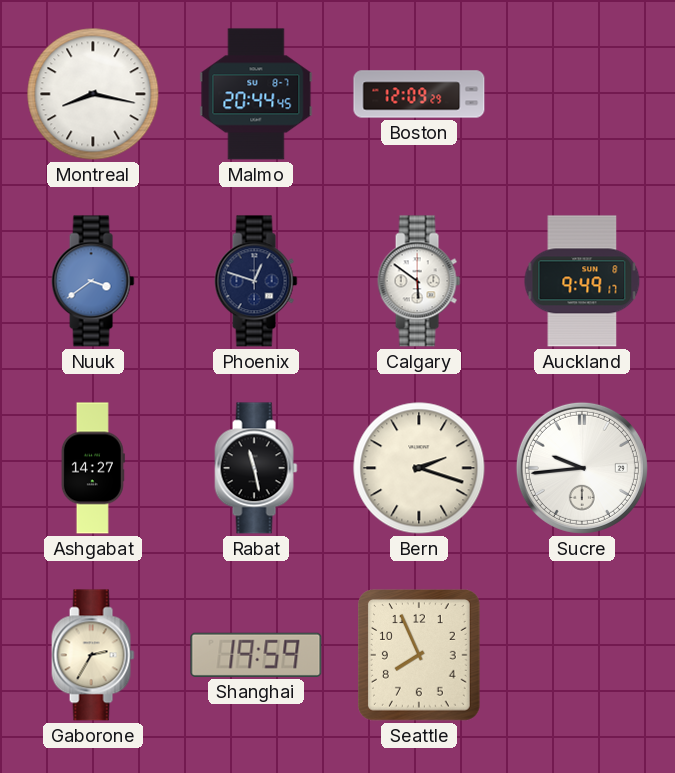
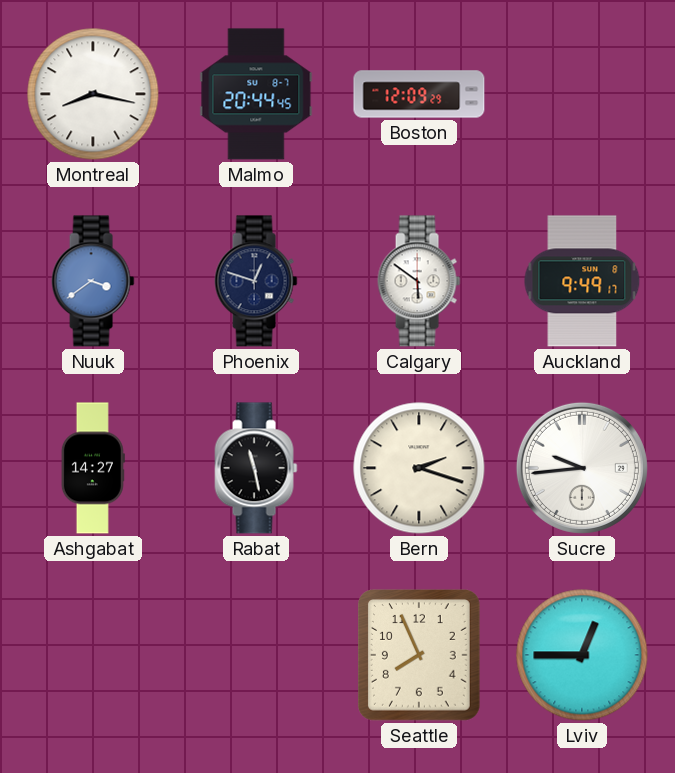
Gaborone: 2:35 -> none
Shanghai: 19:59 -> none
Lviv: none -> 12:45
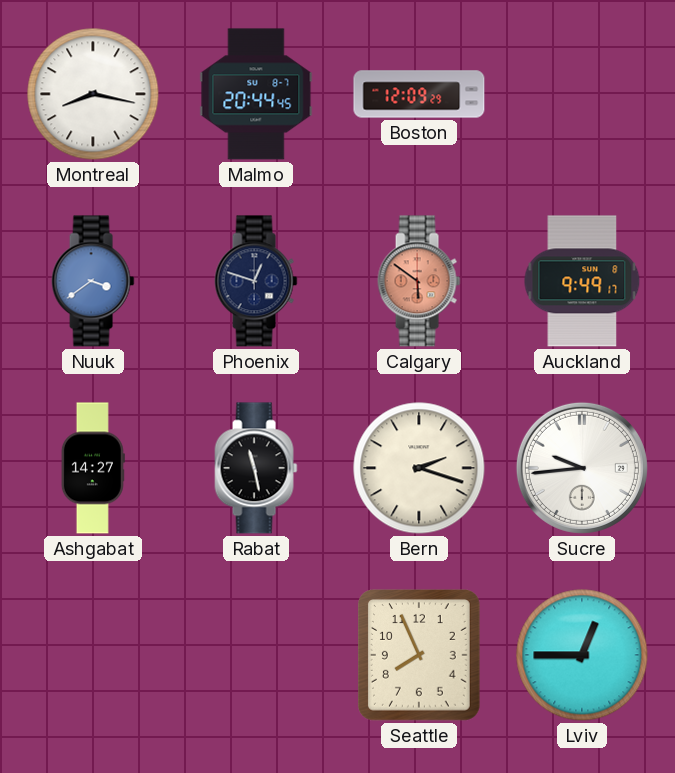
Calgary dial: white -> salmon
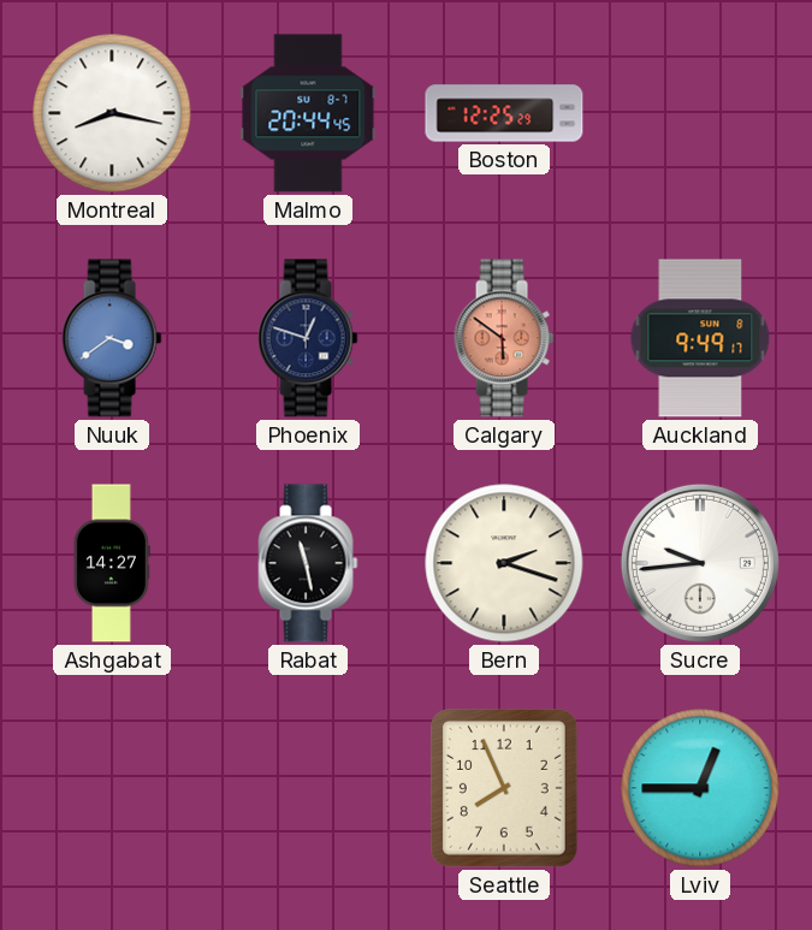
Boston: 12:09 -> 12:25
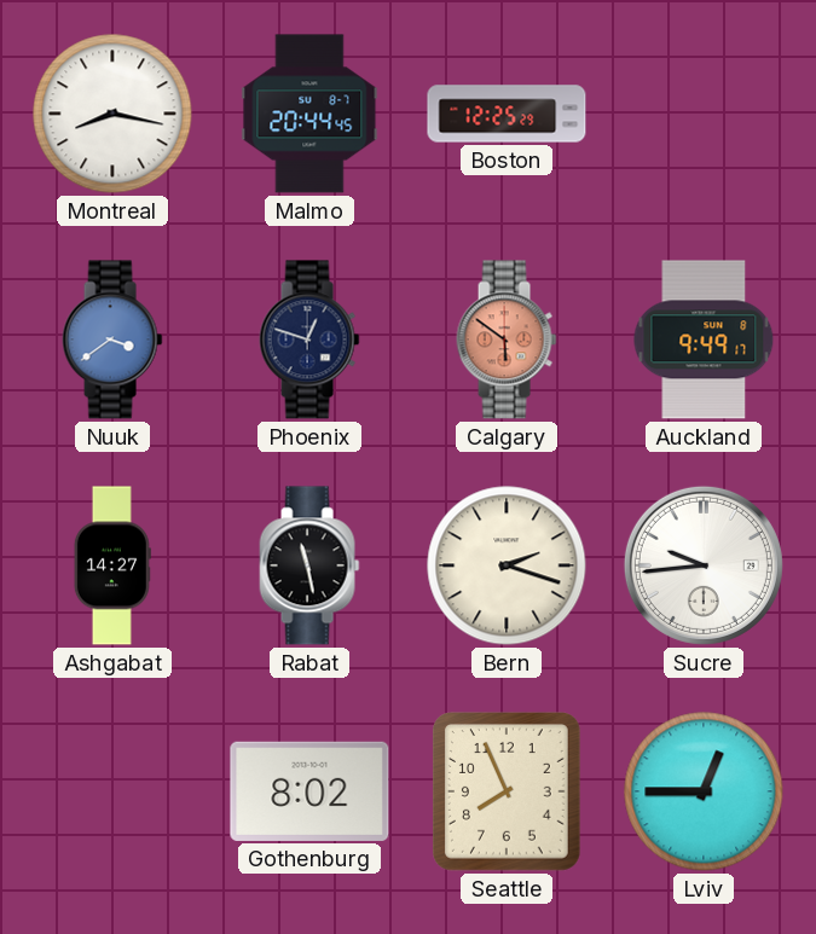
Gothenburg: none -> 8:02
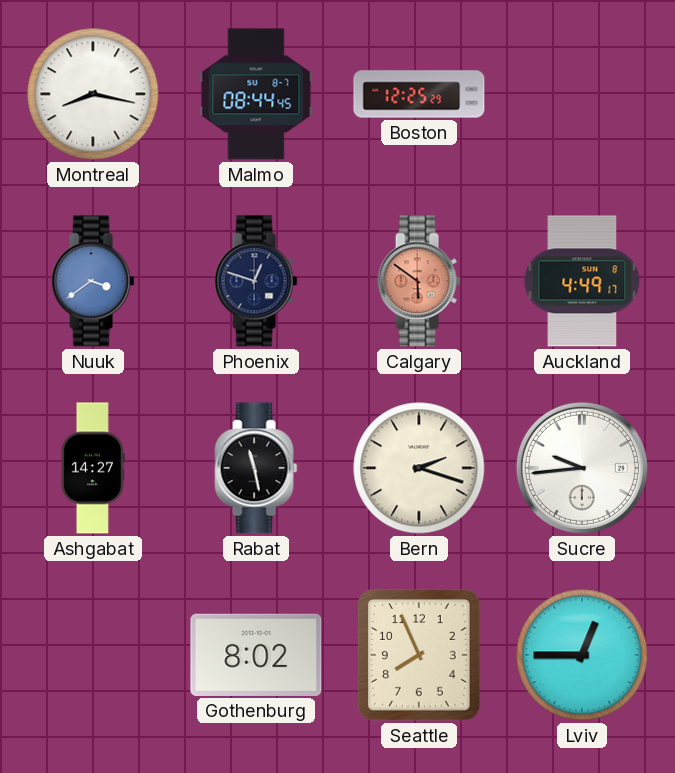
Malmo: 20:44 -> 08:44
Auckland: 9:49 -> 4:49
